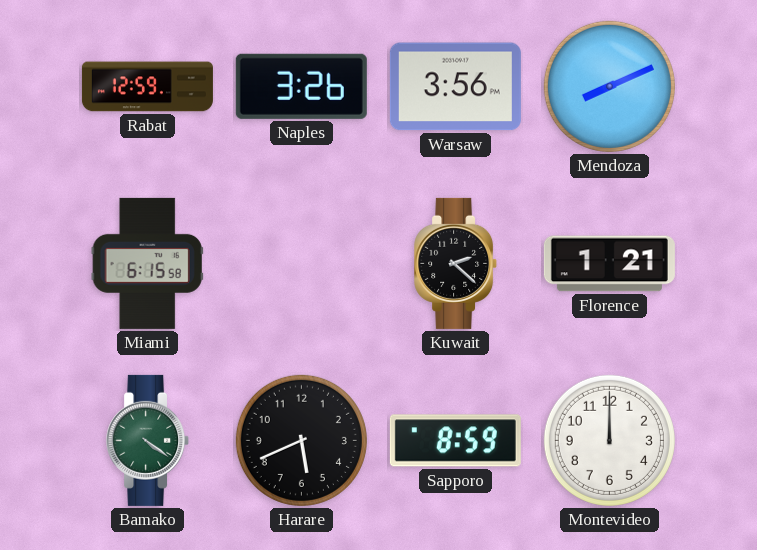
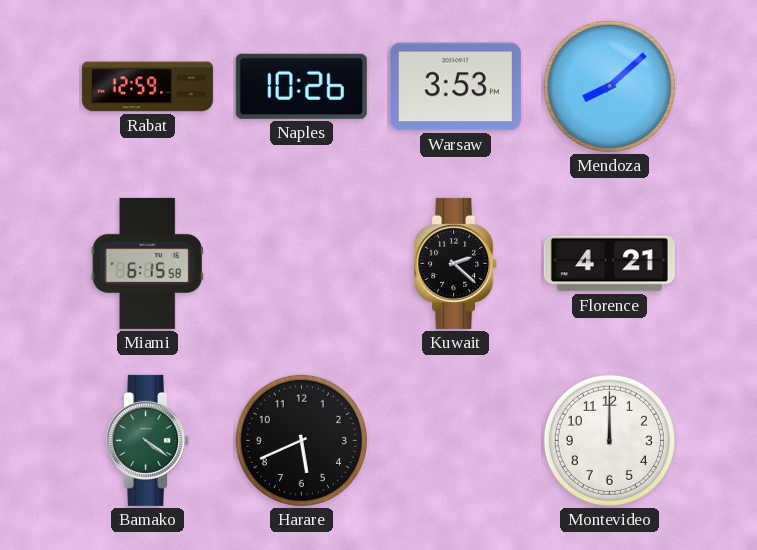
Naples: 3:26 -> 10:26
Warsaw: 3:56 -> 3:53
Mendoza: 8:11 -> 8:08
Florence: 1:21 -> 4:21
Sapporo: 8:59 -> none
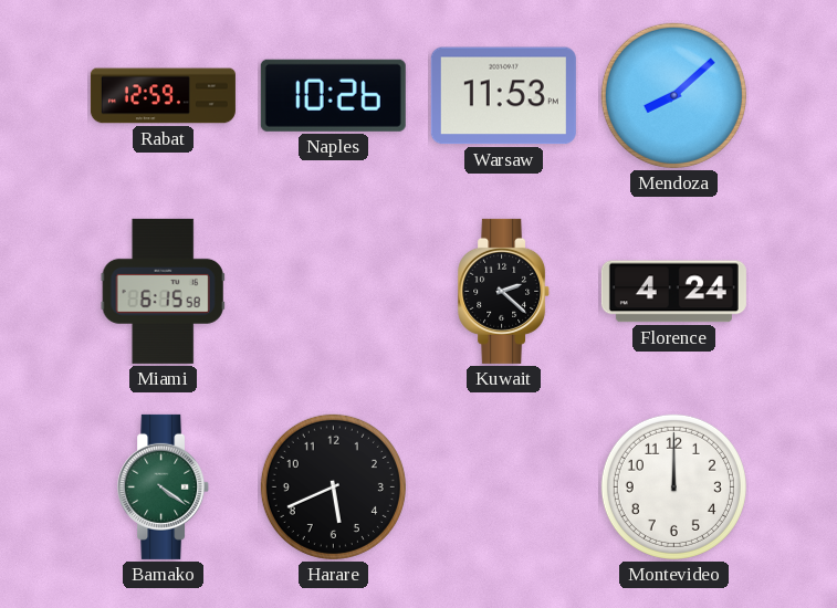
Warsaw: 3:53 -> 11:53
Florence: 4:21 -> 4:24
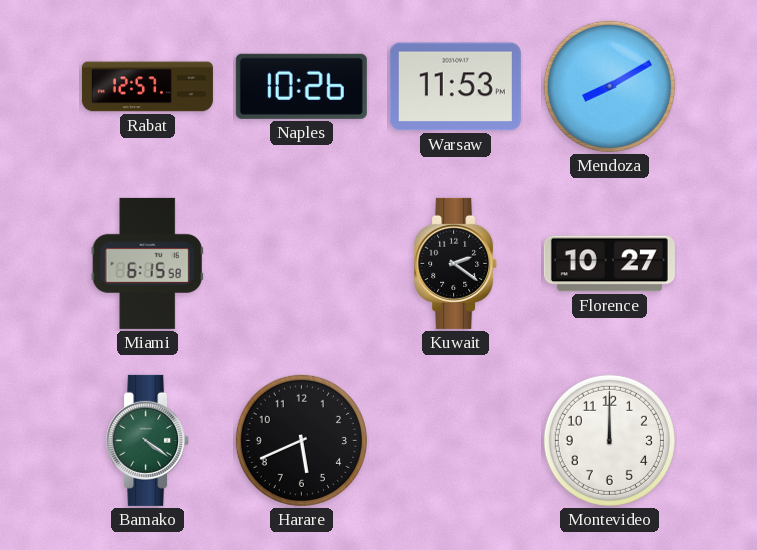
Rabat: 12:59 -> 12:57
Mendoza: 8:08 -> 8:10
Kuwait: 2:22 -> 2:21
Florence: 4:24 -> 10:27
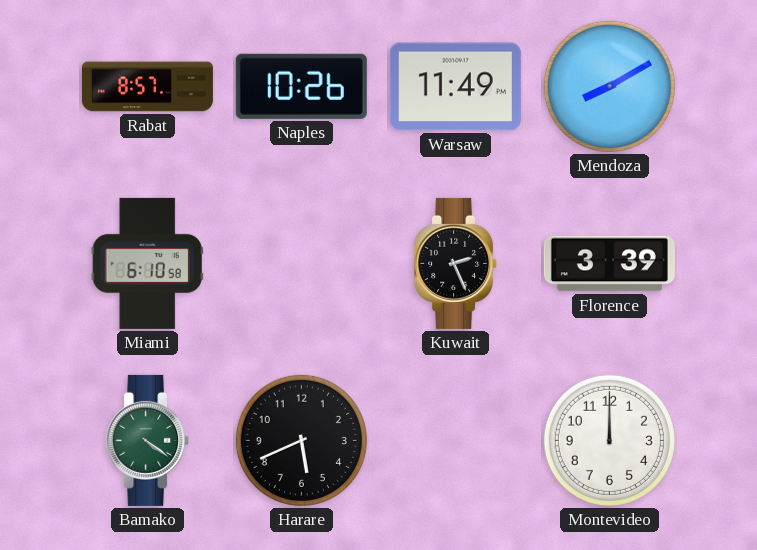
Rabat: 12:57 -> 8:57
Warsaw: 11:53 -> 11:49
Miami: 6:15 -> 6:10
Kuwait: 2:21 -> 2:26
Florence: 10:27 -> 3:39
